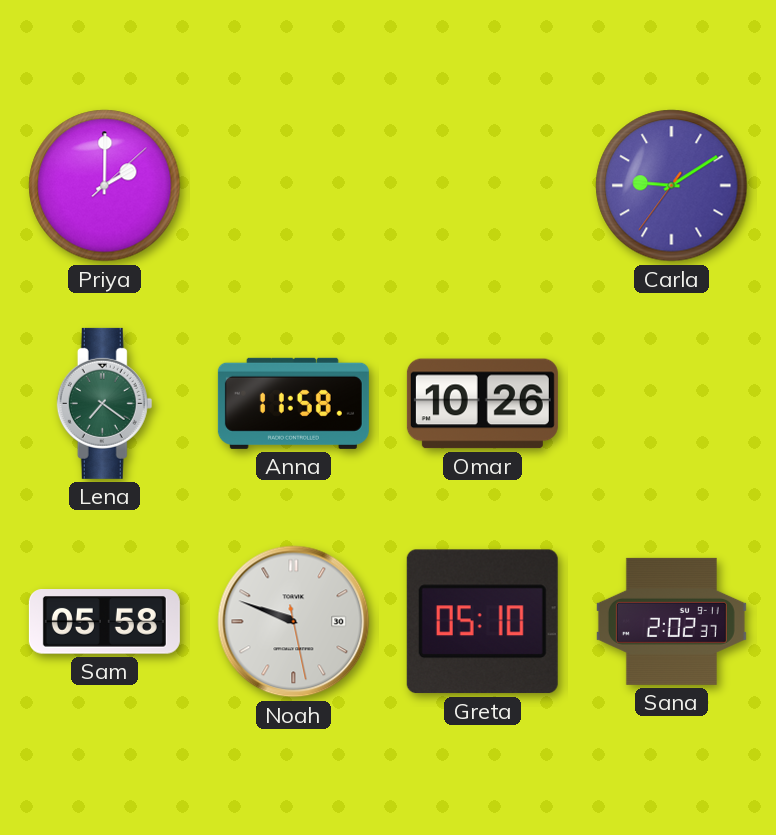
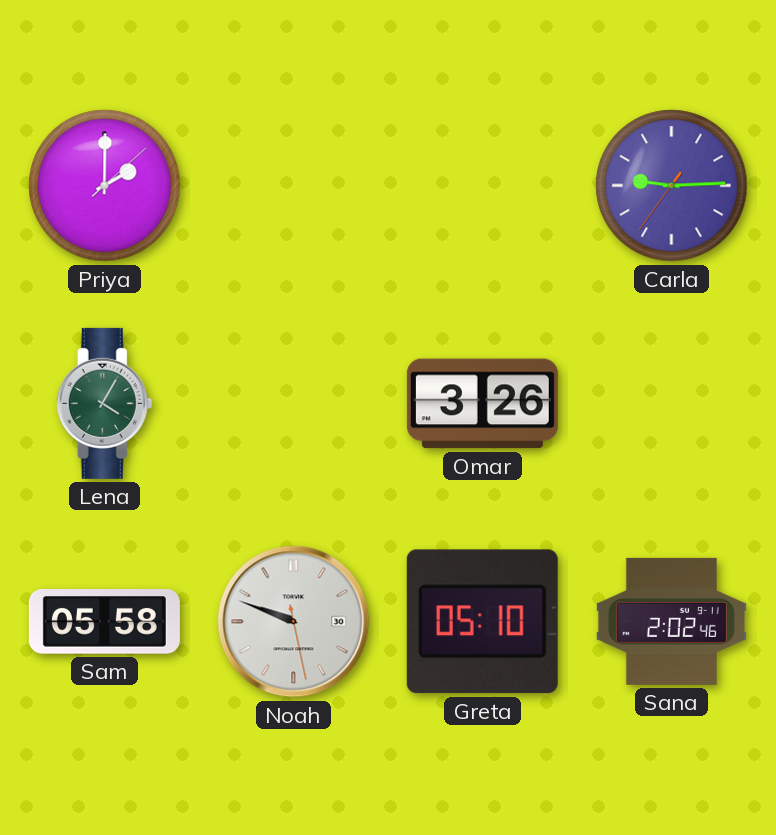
Carla: 9:09 -> 9:14
Lena: 7:21 -> 4:05
Anna: 11:58 -> none
Omar: 10:26 -> 3:26
Sana: 2:02:37 -> 2:02:46
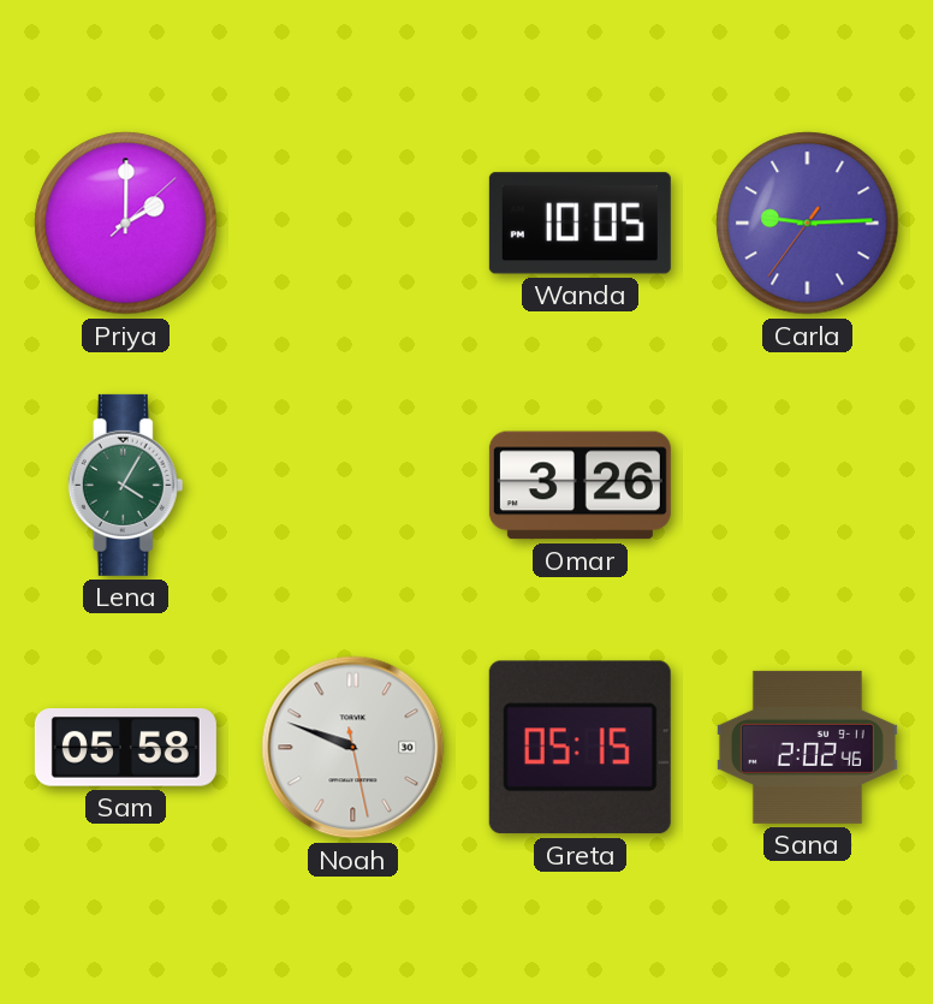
Wanda: none -> 10:05
Greta: 05:10 -> 05:15
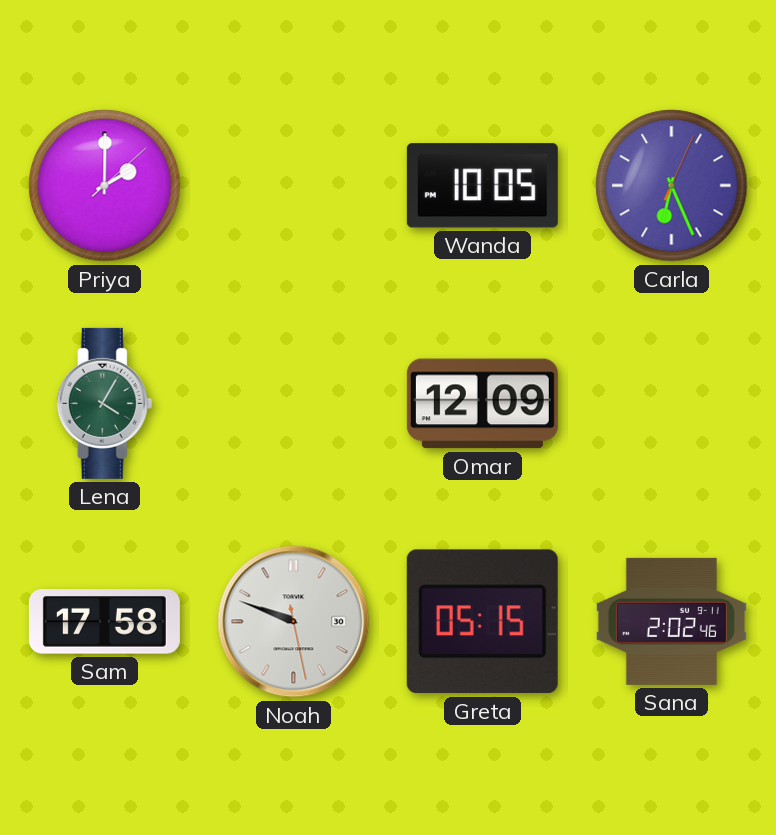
Carla: 9:14 -> 6:26
Omar: 3:26 -> 12:09
Sam: 05:58 -> 17:58
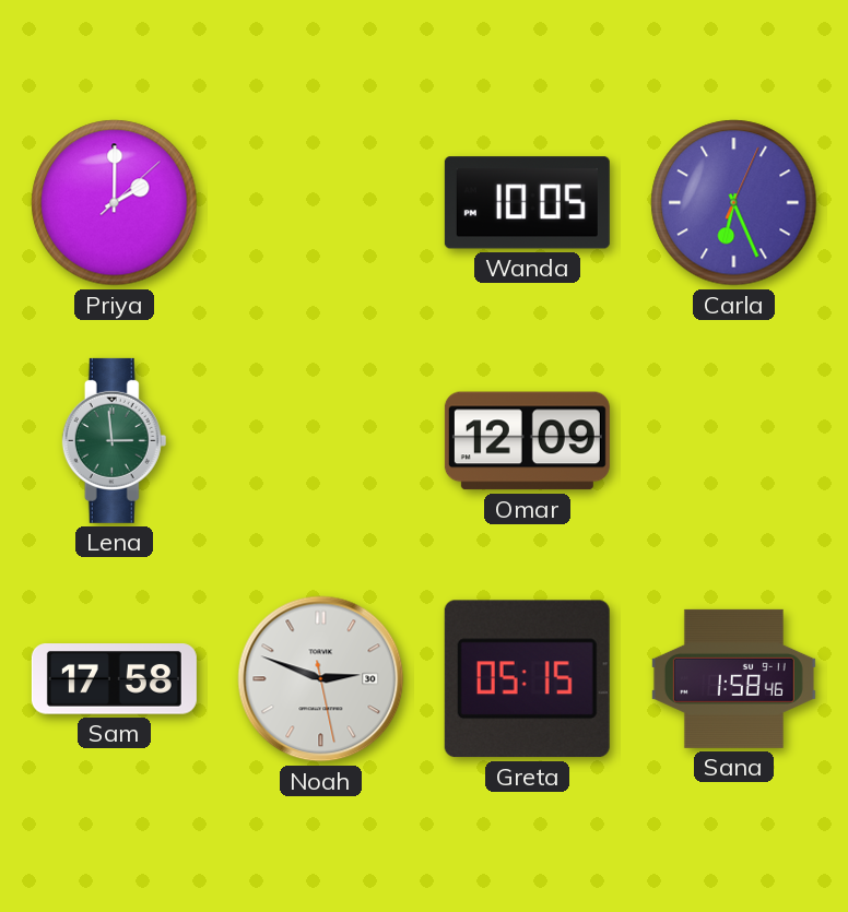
Lena: 4:05 -> 2:59
Noah: 9:48 -> 2:48
Sana: 2:02 -> 1:58
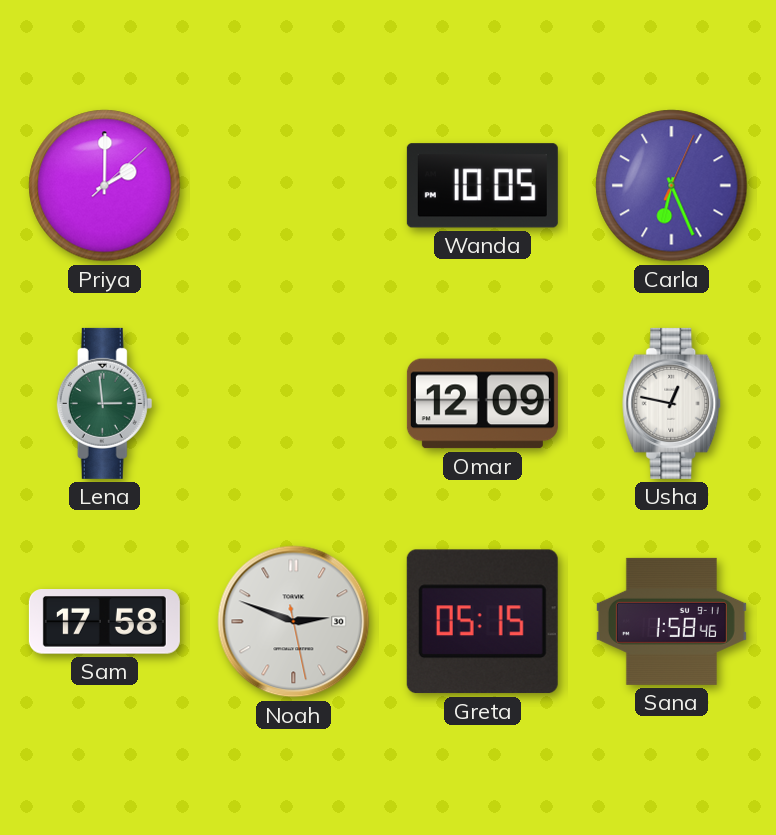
Usha: none -> 12:47
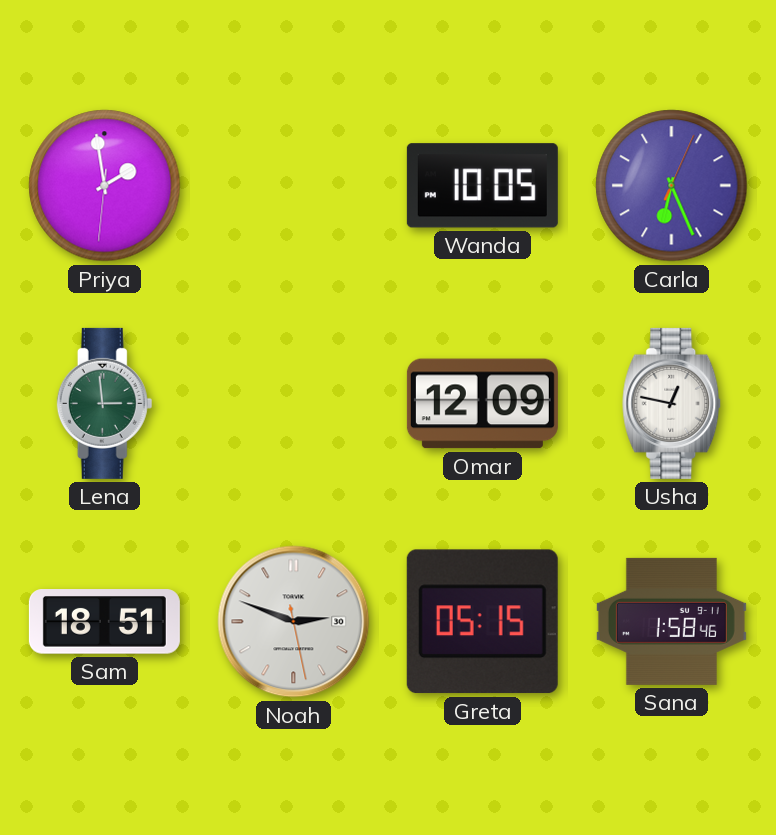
Priya: 2:00 -> 1:58
Sam: 17:58 -> 18:51
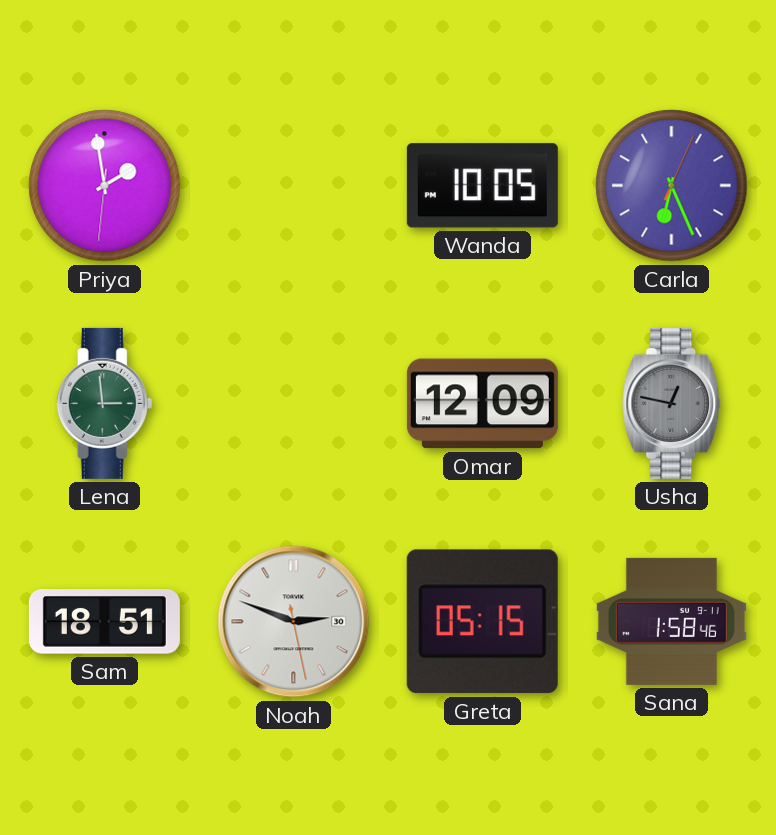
Usha dial: white -> grey
